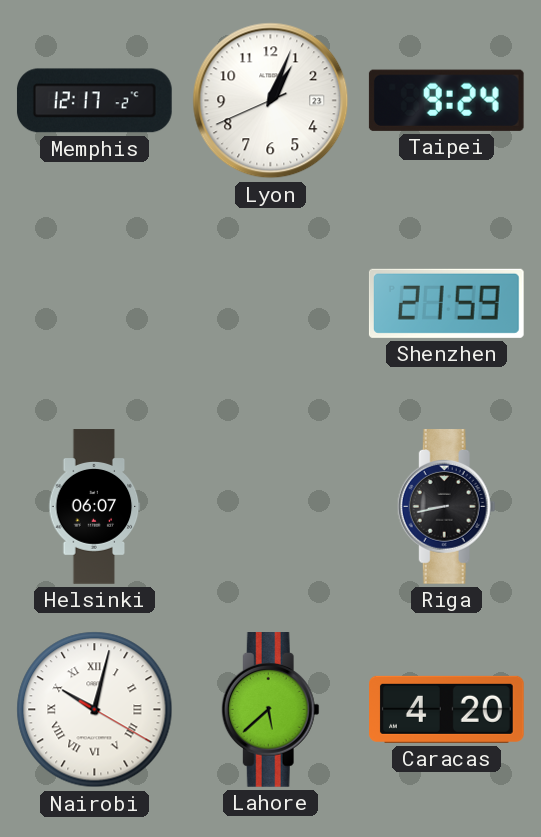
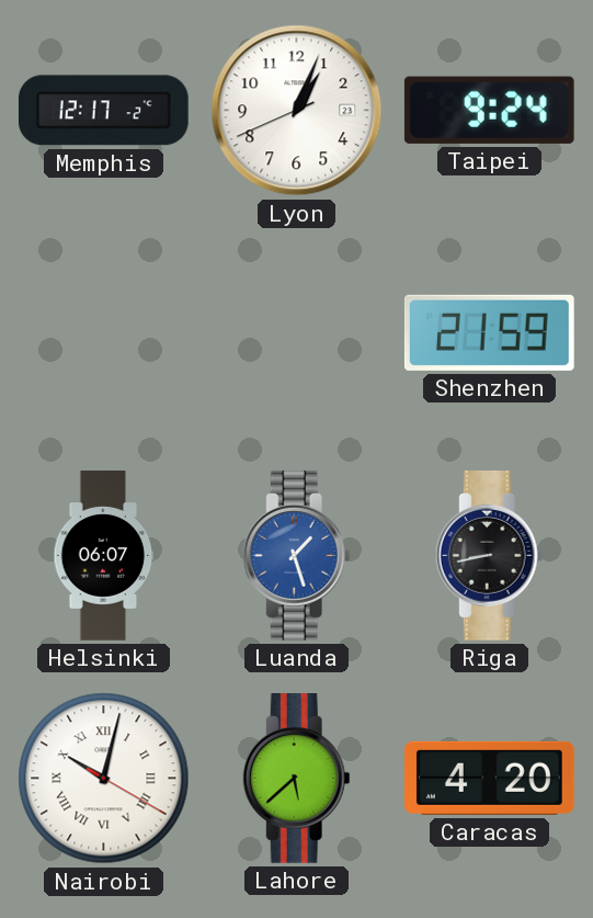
Luanda: none -> 1:27
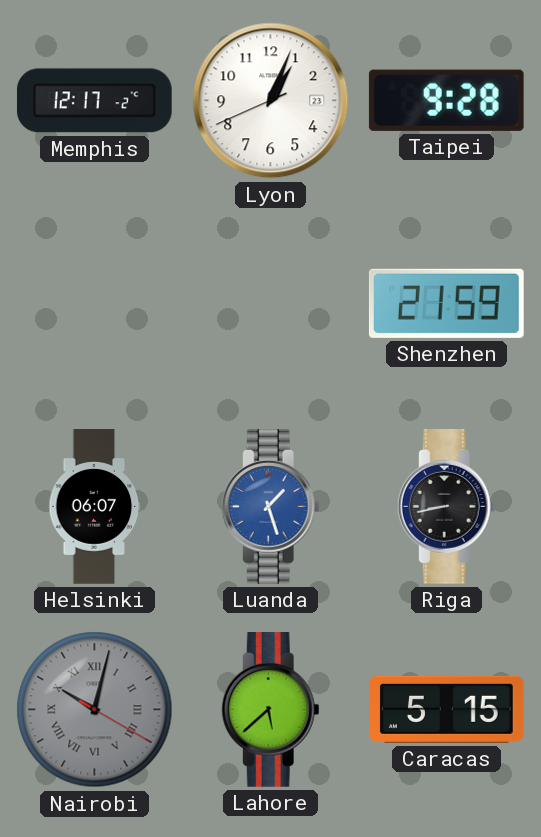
Taipei: 9:24 -> 9:28
Nairobi dial: white -> grey
Caracas: 4:20 -> 5:15
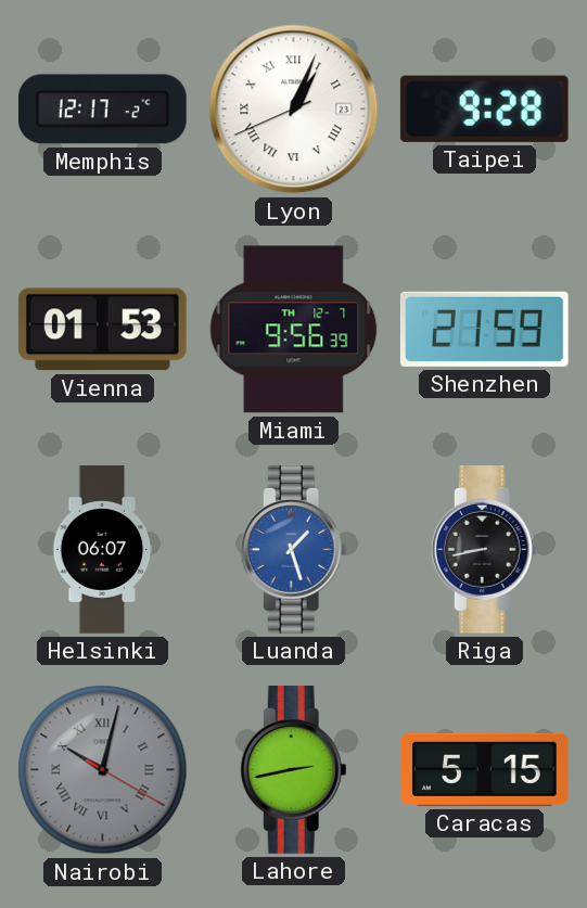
Lyon numerals: Arabic -> Roman
Vienna: none -> 01:53
Miami: none -> 9:56
Lahore: 5:38 -> 2:43
